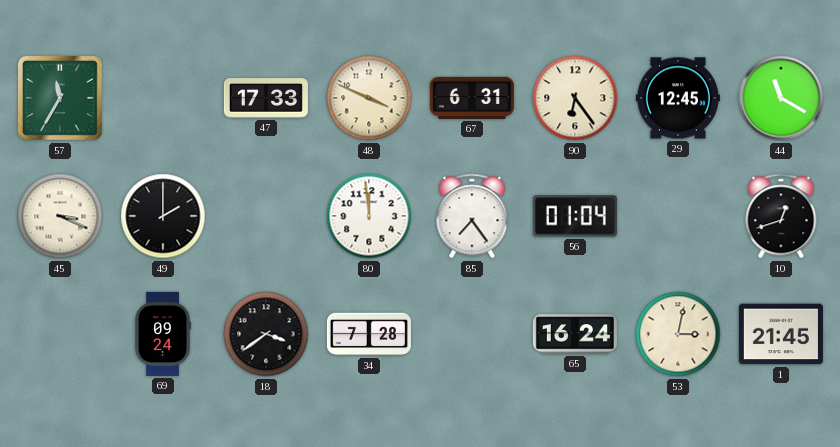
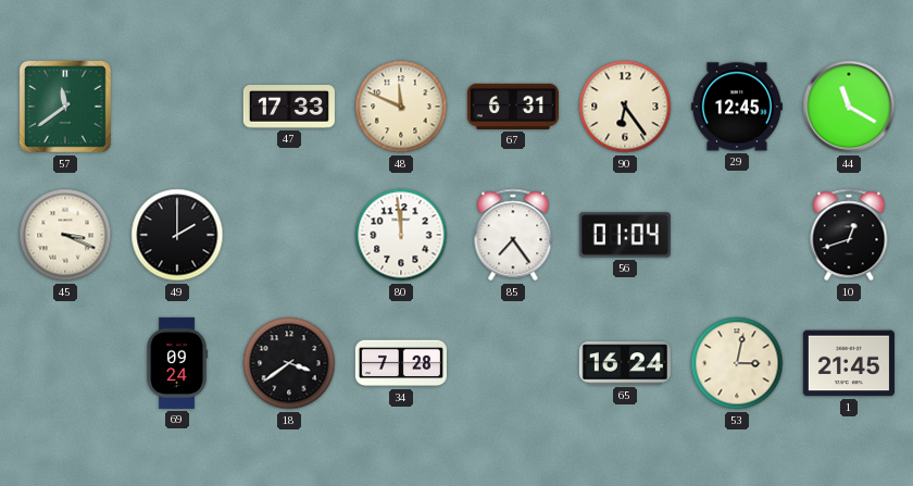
57: 11:35 -> 11:39
48: 3:49 -> 11:49
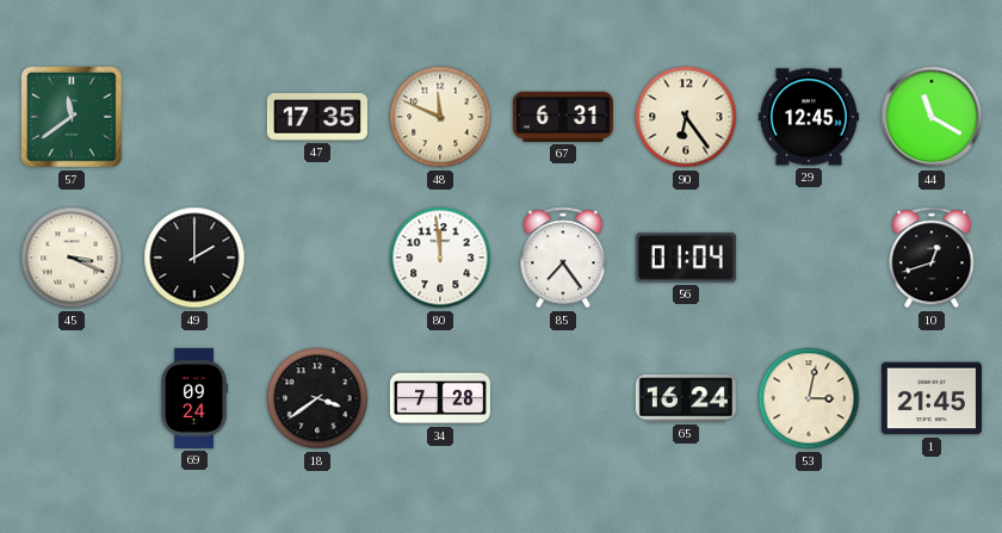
47: 17:33 -> 17:35
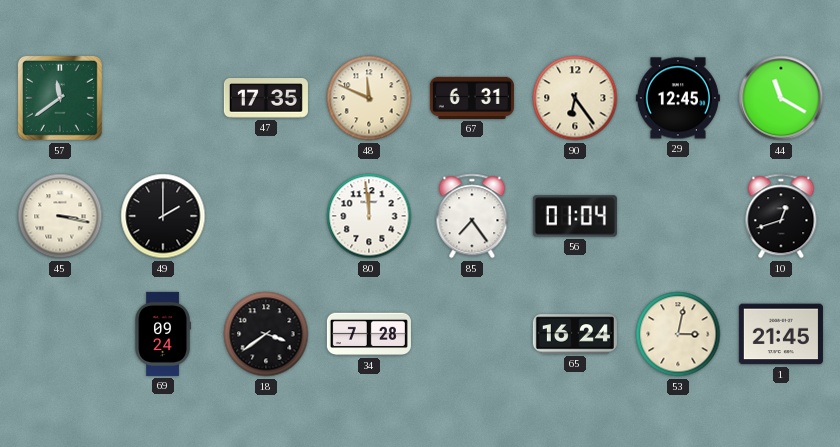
45: 3:19 -> 3:17
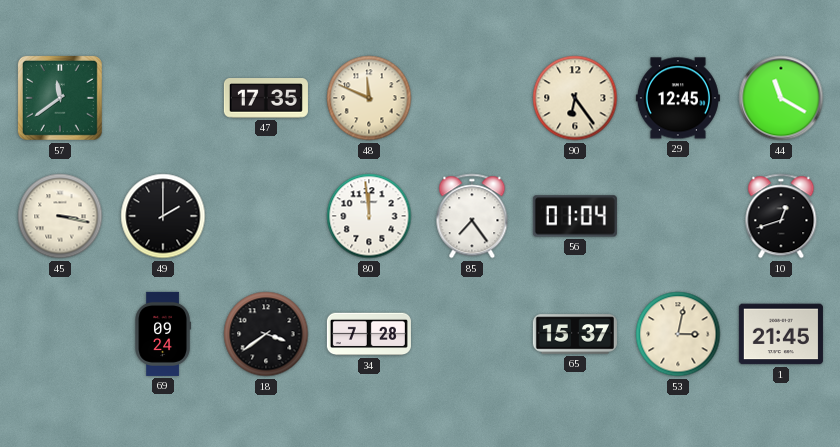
67: 6:31 -> none
65: 16:24 -> 15:37
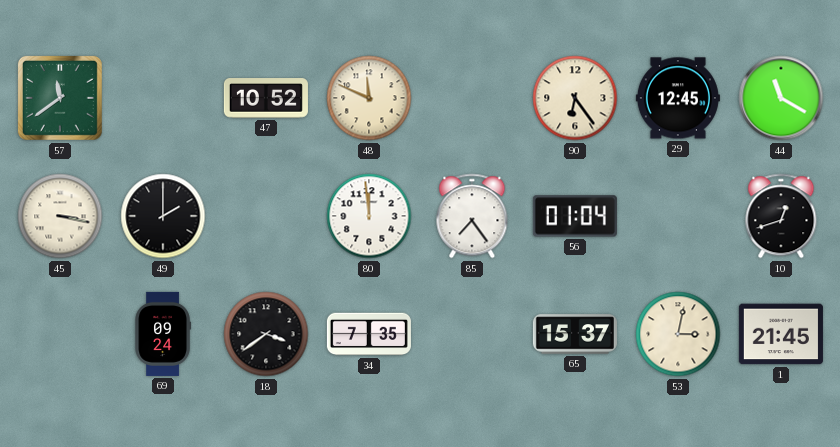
47: 17:35 -> 10:52
34: 7:28 -> 7:35
